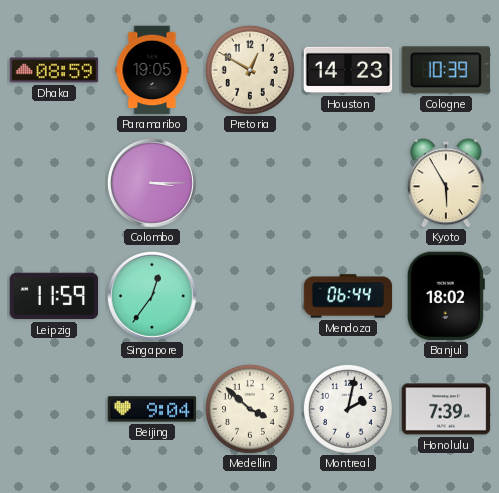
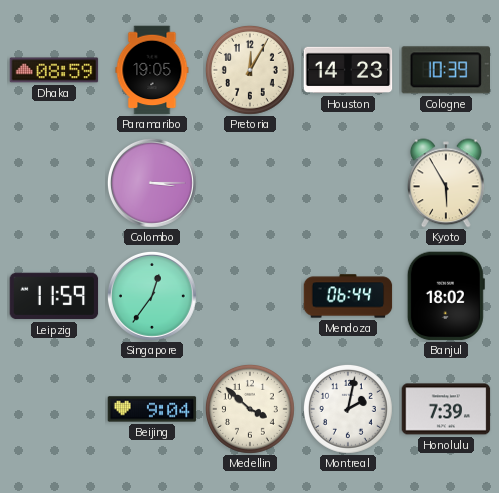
Pretoria: 12:50 -> 12:05
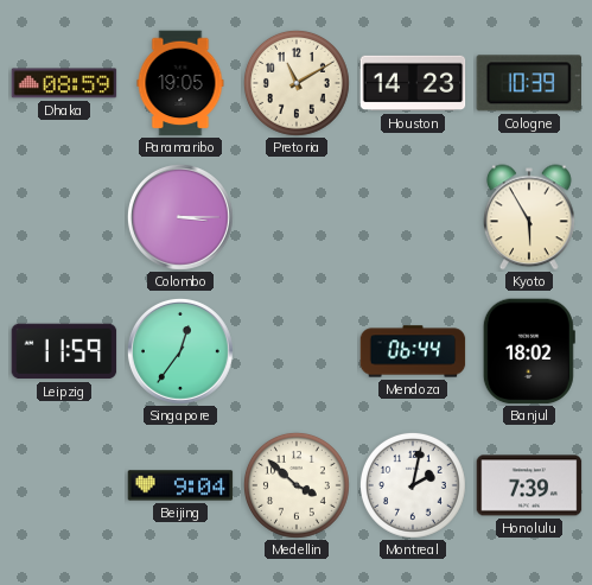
Pretoria: 12:05 -> 11:10
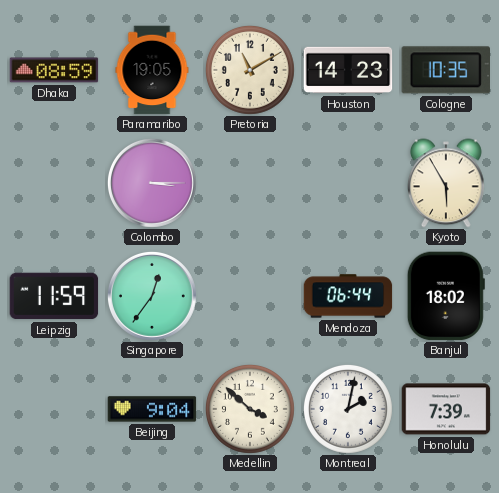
Cologne: 10:39 -> 10:35
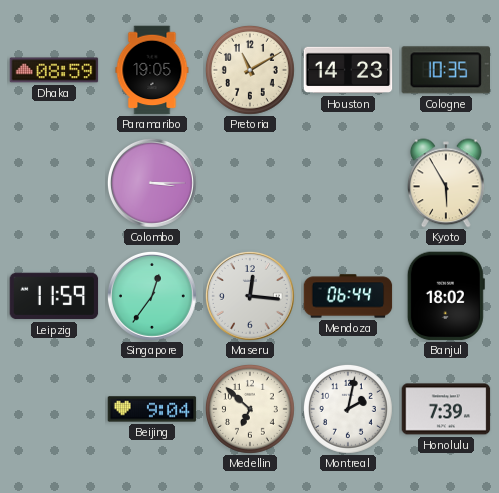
Maseru: none -> 12:16
Medellin: 3:52 -> 6:52
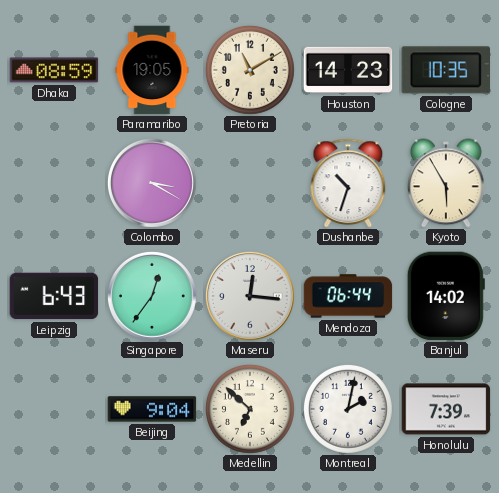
Colombo: 3:15 -> 3:20
Dushanbe: none -> 10:33
Leipzig: 11:59 -> 6:43
Banjul: 18:02 -> 14:02
